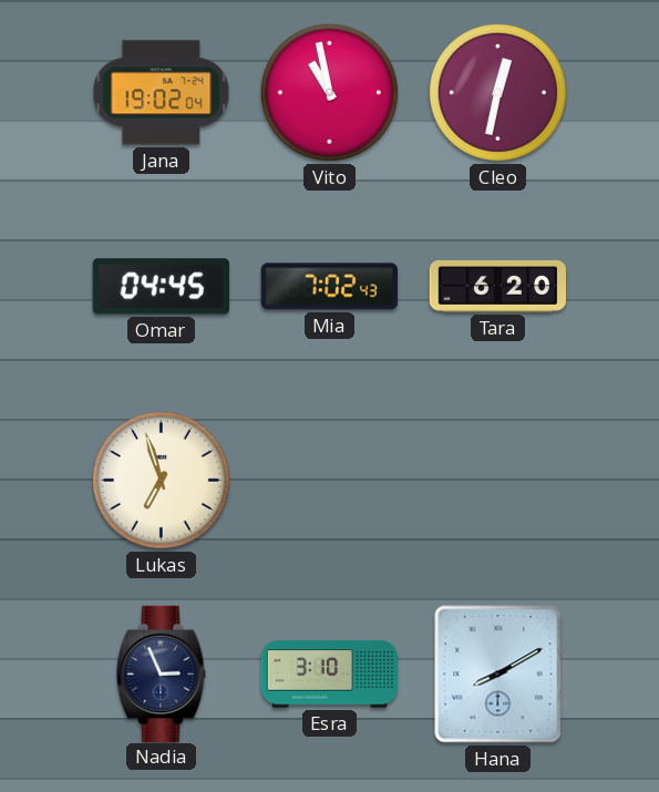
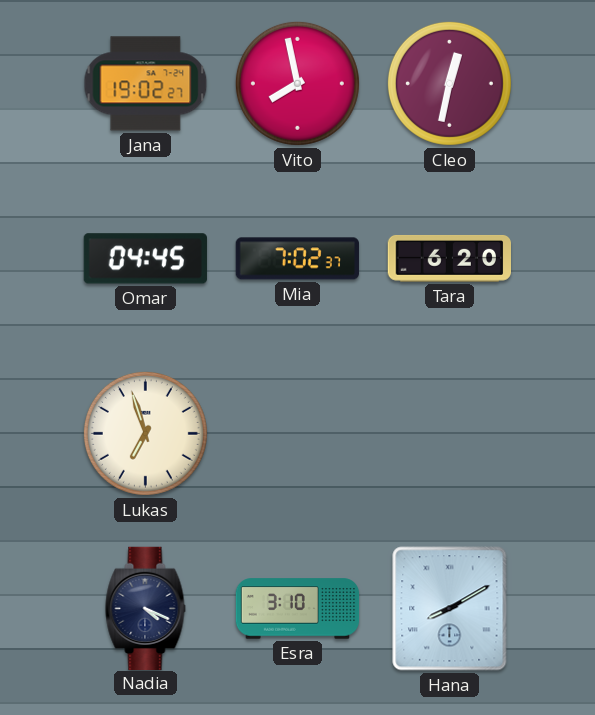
Jana: 19:02:04 -> 19:02:27
Vito: 10:58 -> 7:58
Mia: 7:02:43 -> 7:02:37
Nadia: 2:56 -> 4:19
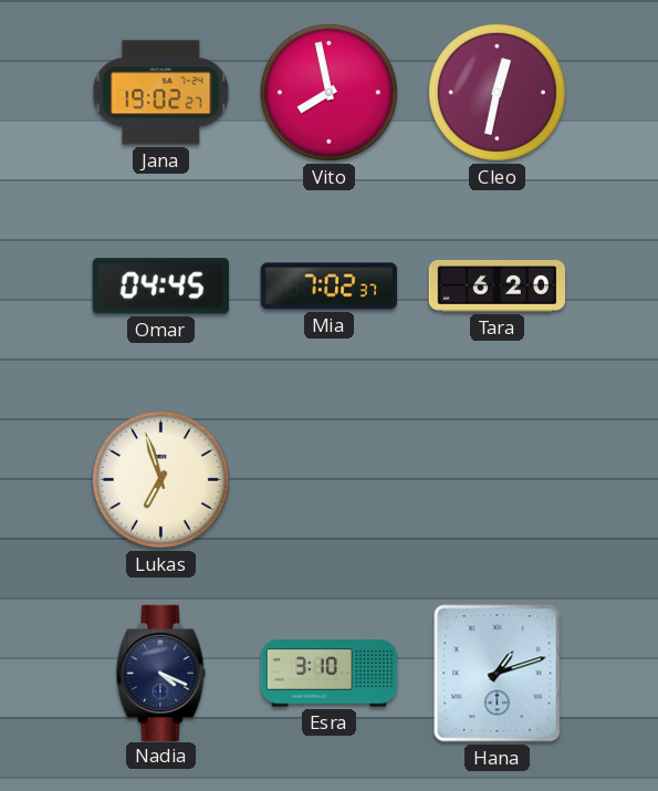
Hana: 8:10 -> 1:12
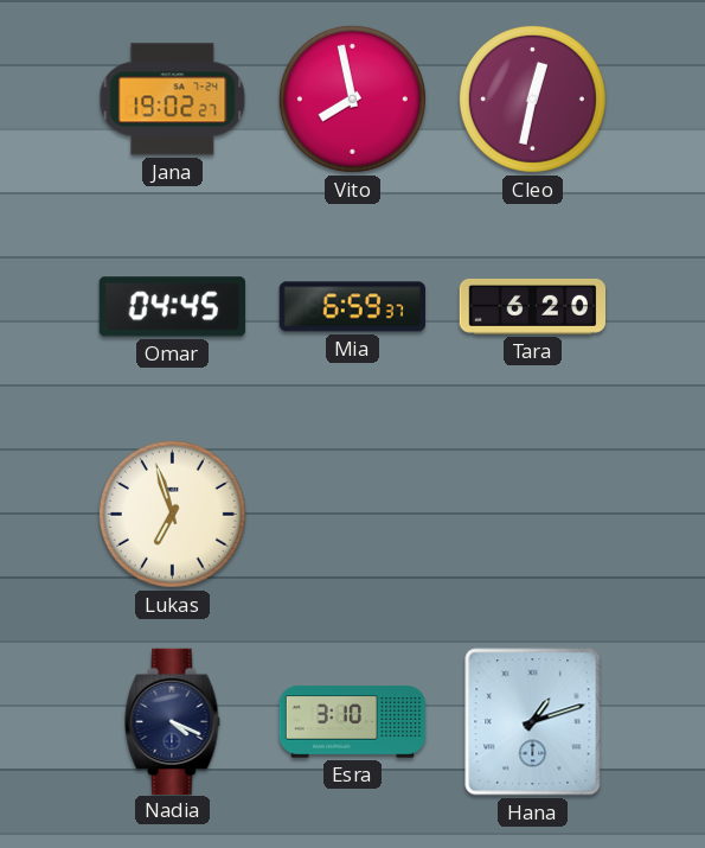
Mia: 7:02 -> 6:59
